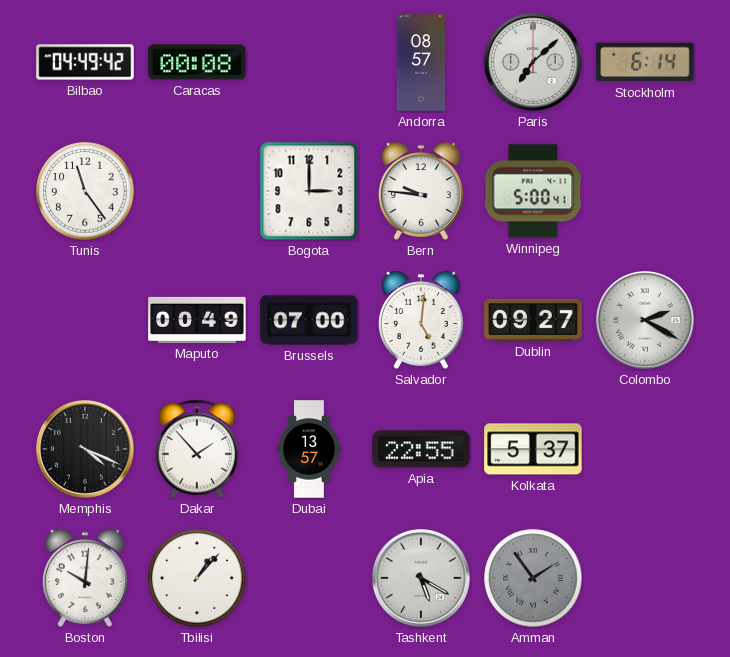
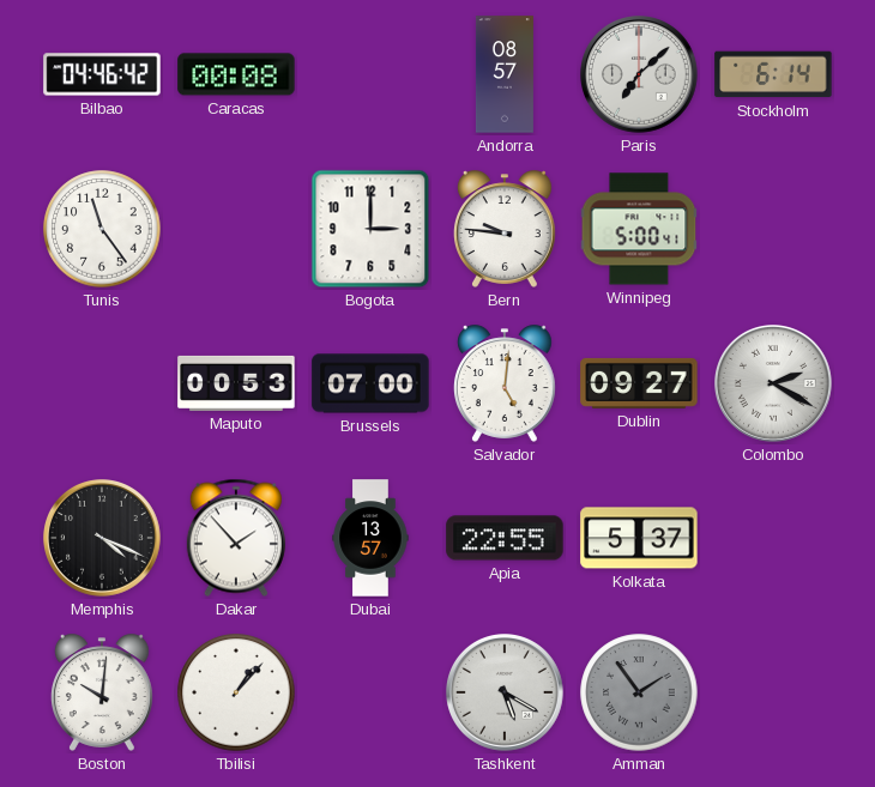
Bilbao: 04:49 -> 04:46
Maputo: 00:49 -> 00:53
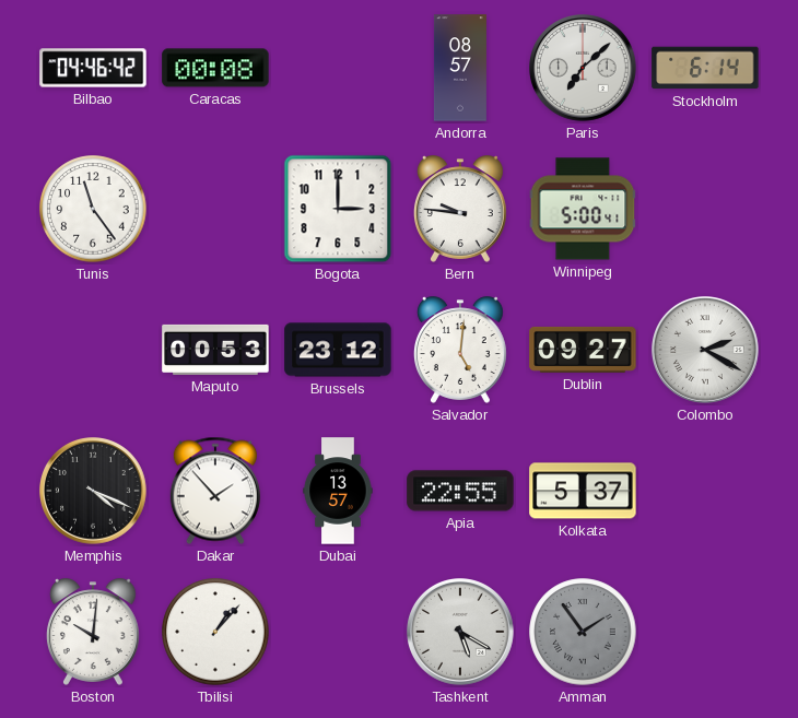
Brussels: 07:00 -> 23:12
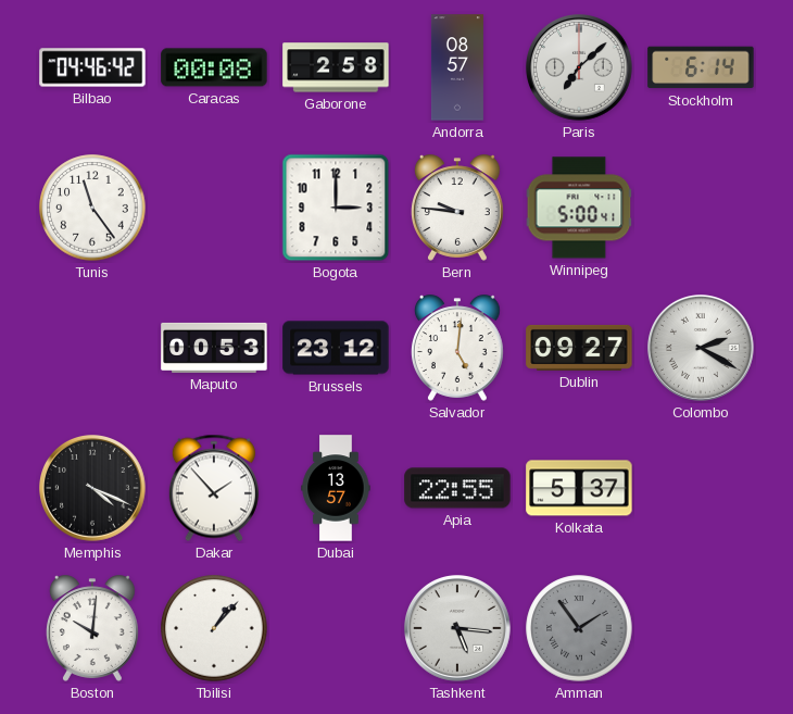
Gaborone: none -> 2:58
Tashkent: 5:20 -> 5:16
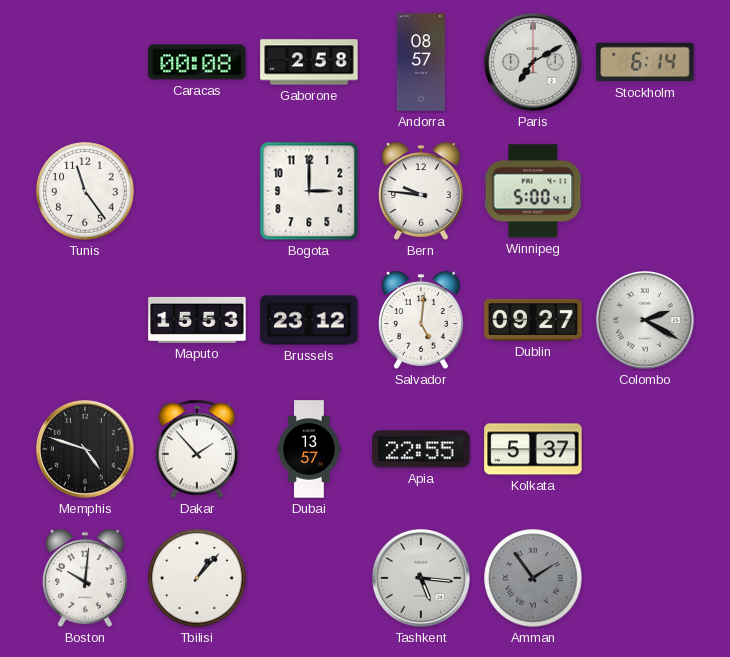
Bilbao: 04:46 -> none
Paris: 7:08 -> 7:10
Maputo: 00:53 -> 15:53
Memphis: 4:19 -> 4:48
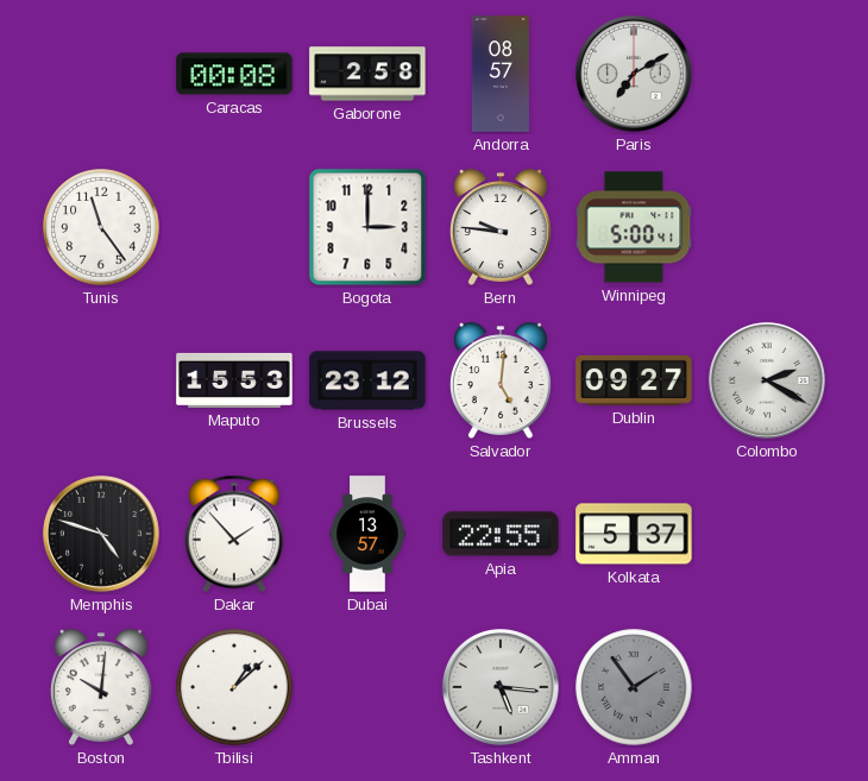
Stockholm: 6:14 -> none
Tbilisi: 1:07 -> 1:08
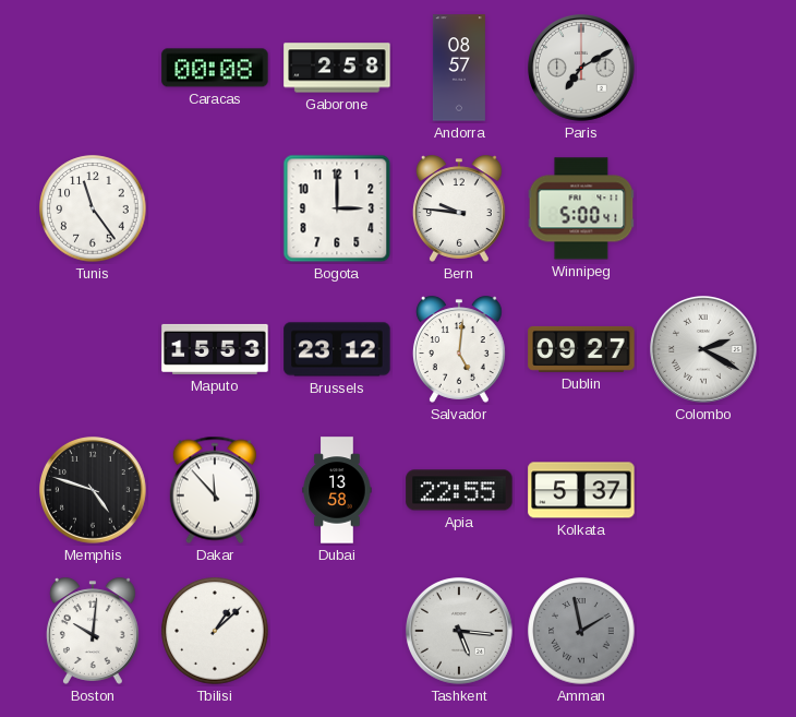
Dakar: 1:53 -> 11:53
Dubai: 13:57 -> 13:58
Amman: 1:54 -> 1:58
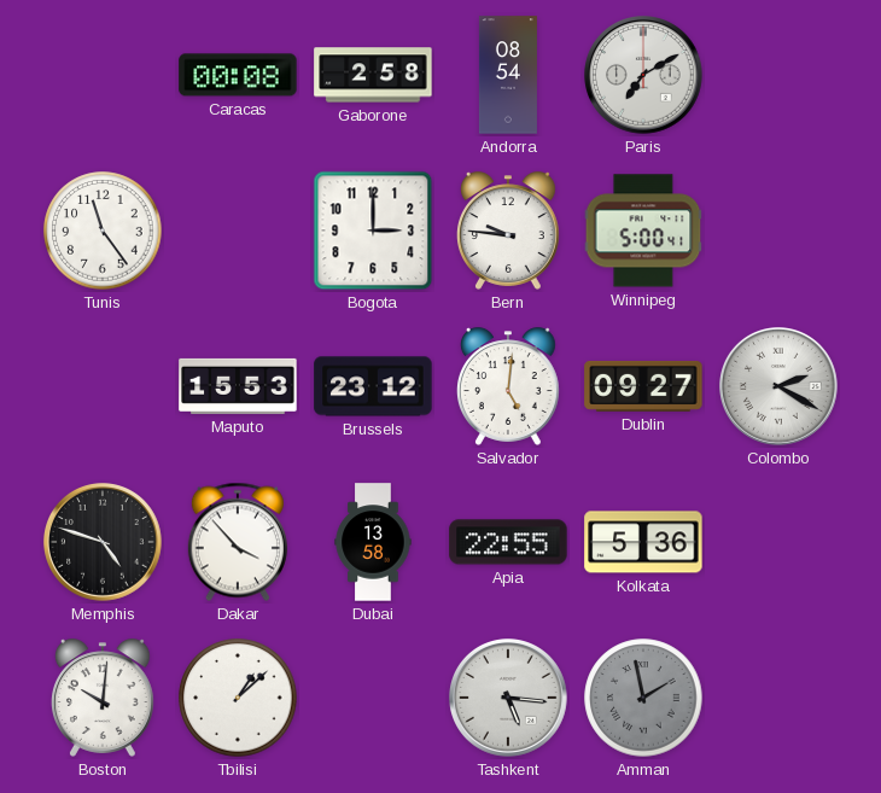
Andorra: 08:57 -> 08:54
Dakar: 11:53 -> 3:53
Kolkata: 5:37 -> 5:36
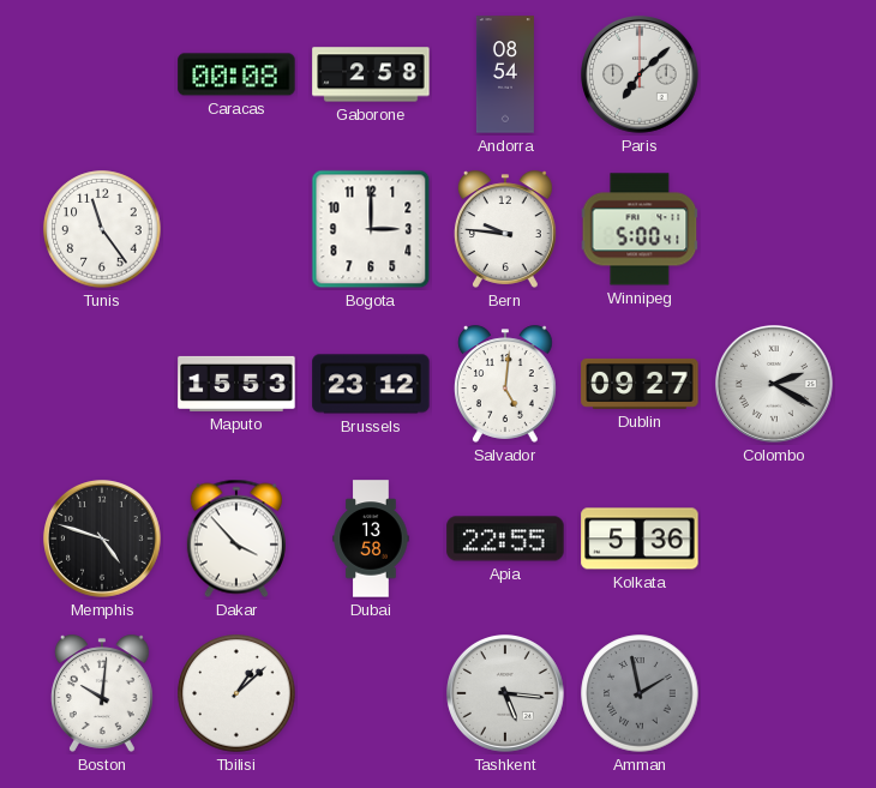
Paris: 7:10 -> 7:08
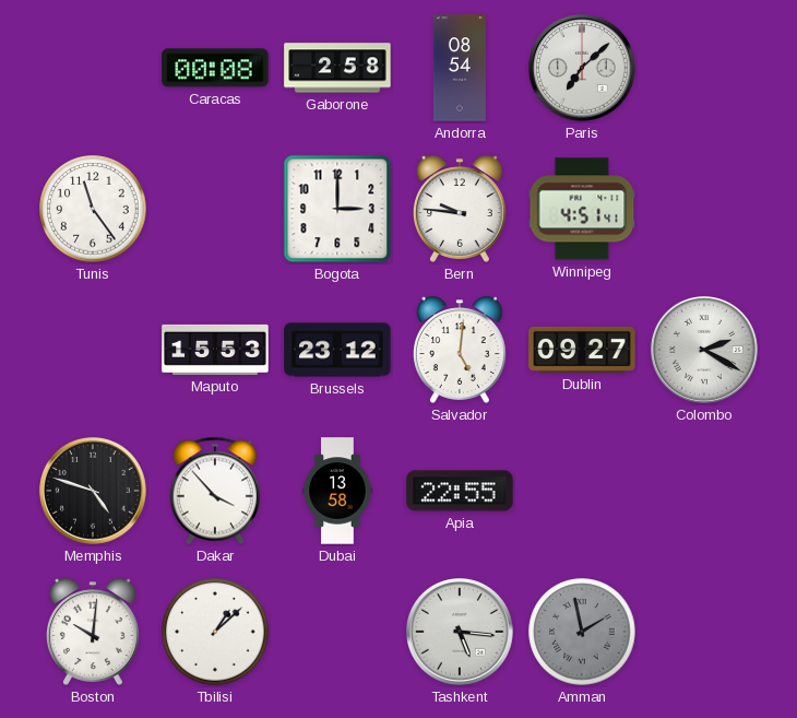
Winnipeg: 5:00 -> 4:51
Kolkata: 5:36 -> none
